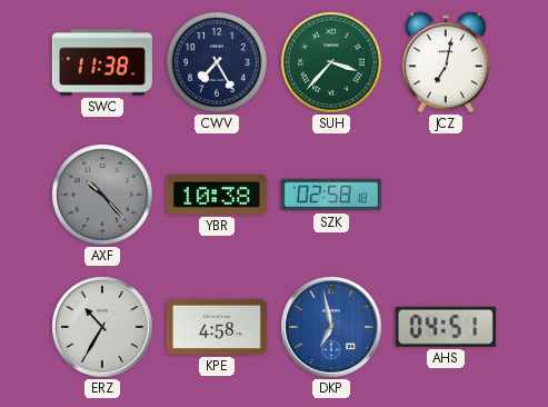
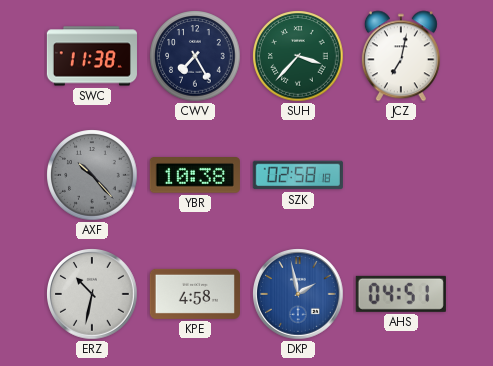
ERZ: 10:35 -> 10:32
DKP: 6:58 -> 1:58
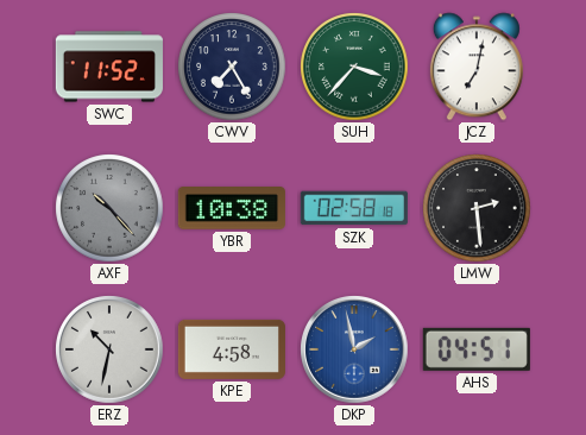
SWC: 11:38 -> 11:52
LMW: none -> 2:29
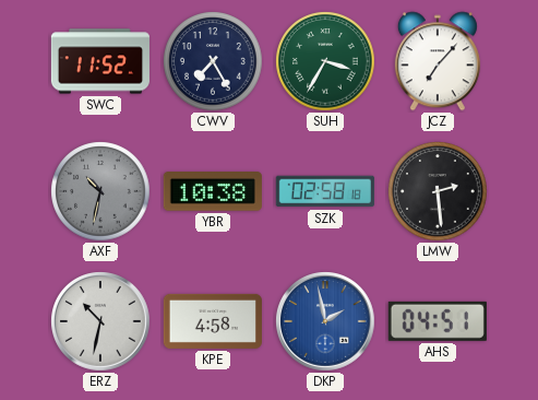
SUH: 3:37 -> 3:35
JCZ: 7:02 -> 7:07
AXF: 10:23 -> 10:32
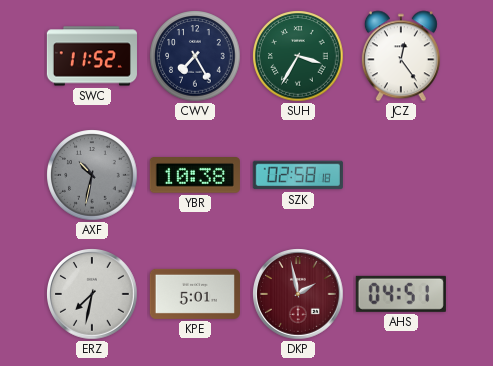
JCZ: 7:07 -> 12:24
LMW: 2:29 -> none
ERZ: 10:32 -> 7:32
KPE: 4:58 -> 5:01
DKP dial: blue -> burgundy
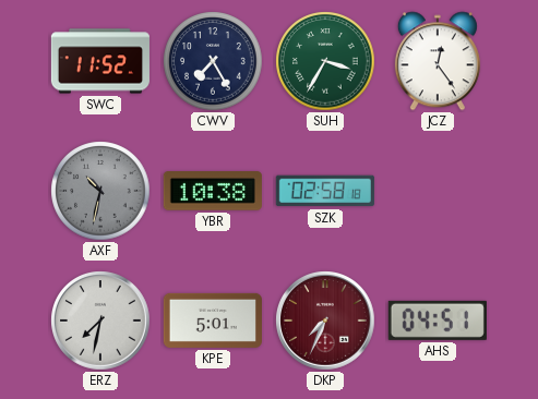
DKP: 1:58 -> 7:34
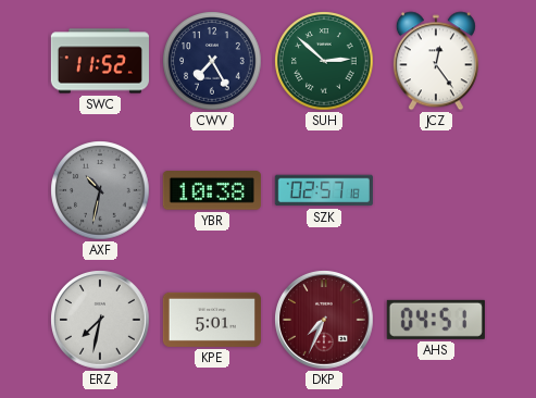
SUH: 3:35 -> 2:52
SZK: 02:58 -> 02:57
